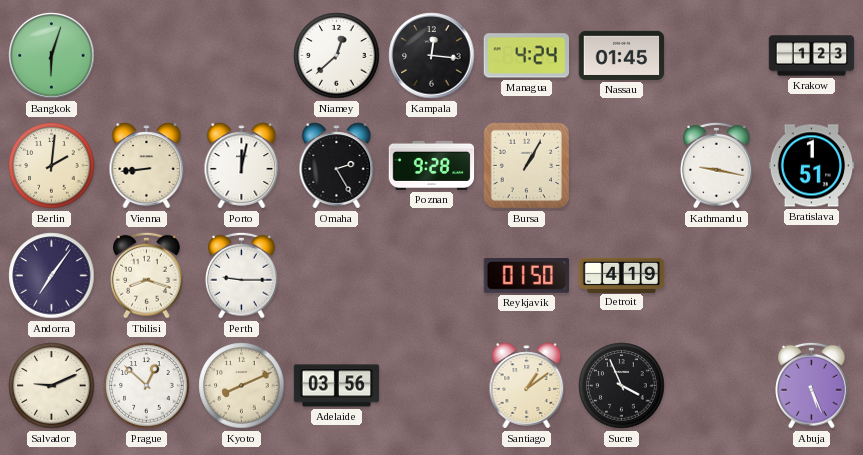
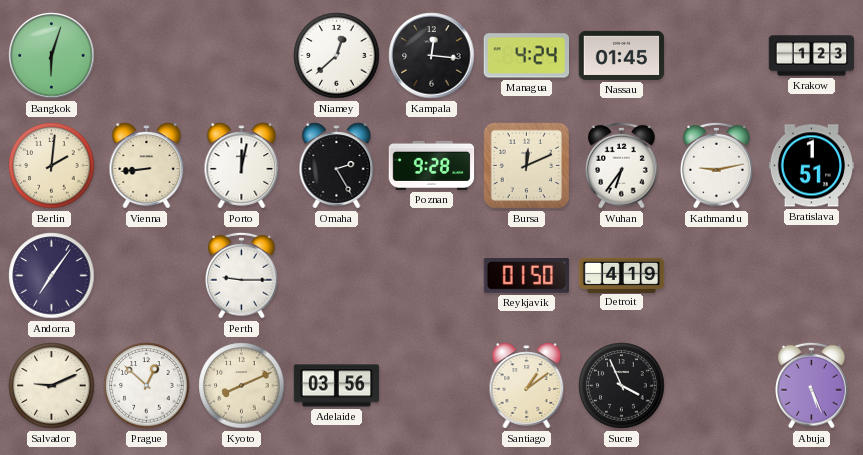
Bursa: 1:05 -> 12:11
Wuhan: none -> 6:36
Kathmandu: 9:17 -> 9:13
Tbilisi: 8:18 -> none
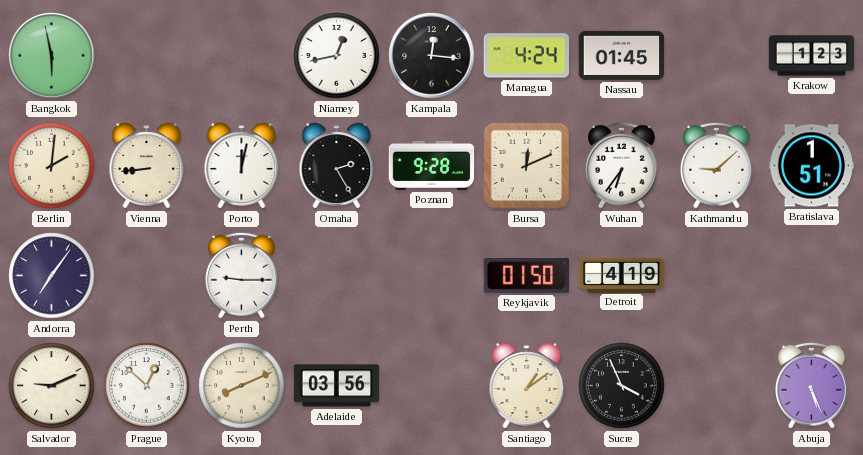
Bangkok: 6:03 -> 5:58
Niamey: 12:38 -> 12:43
Kathmandu: 9:13 -> 9:08
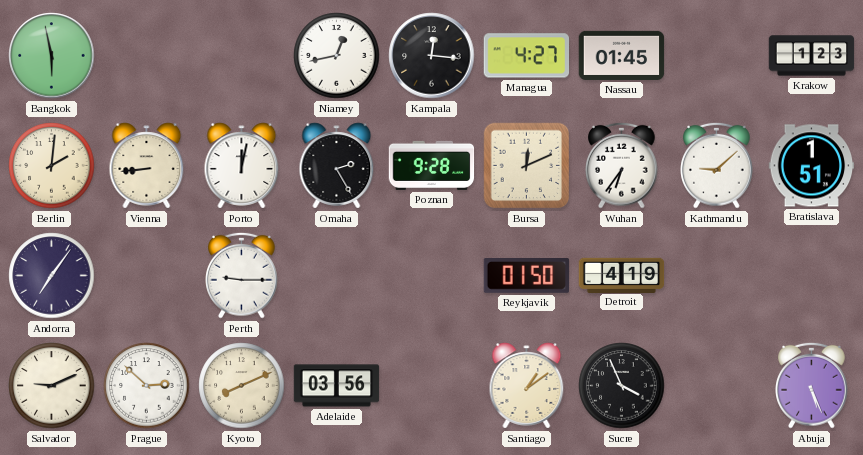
Managua: 4:24 -> 4:27
Prague: 12:52 -> 2:52
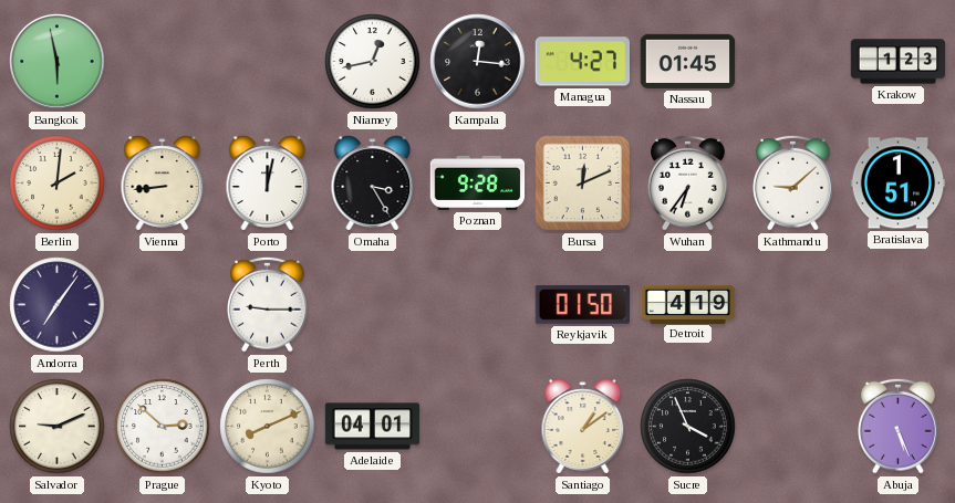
Omaha: 2:25 -> 3:25
Adelaide: 03:56 -> 04:01
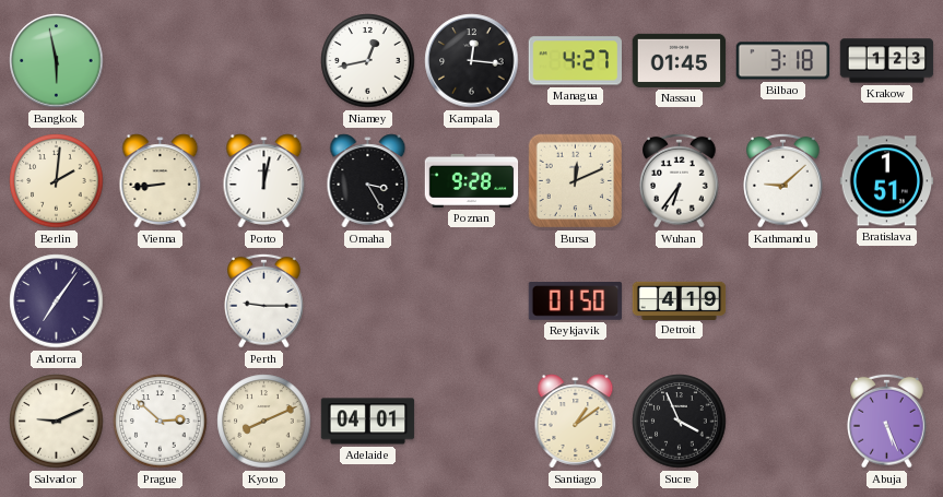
Bilbao: none -> 3:18
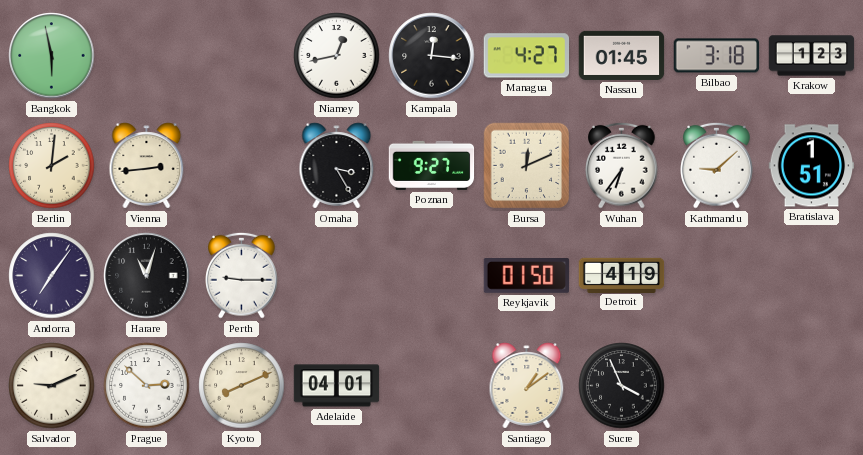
Vienna: 8:44 -> 2:44
Porto: 12:02 -> none
Poznan: 9:28 -> 9:27
Harare: none -> 11:03
Abuja: 5:26 -> none
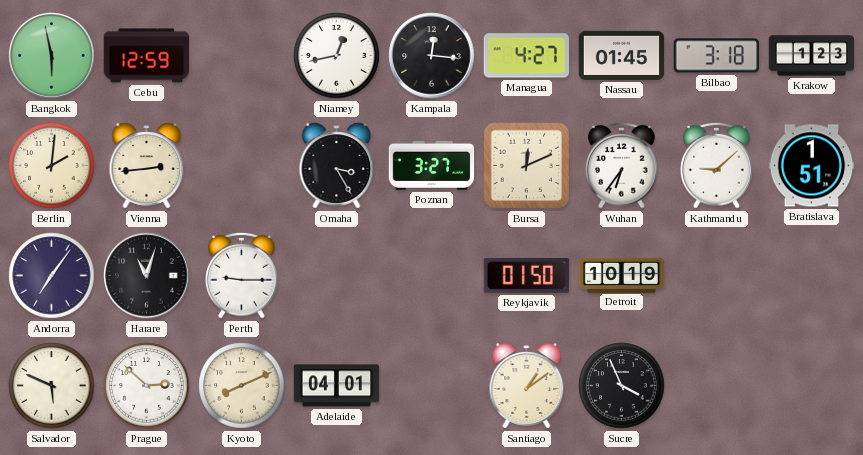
Cebu: none -> 12:59
Poznan: 9:27 -> 3:27
Detroit: 4:19 -> 10:19
Salvador: 9:11 -> 5:49
